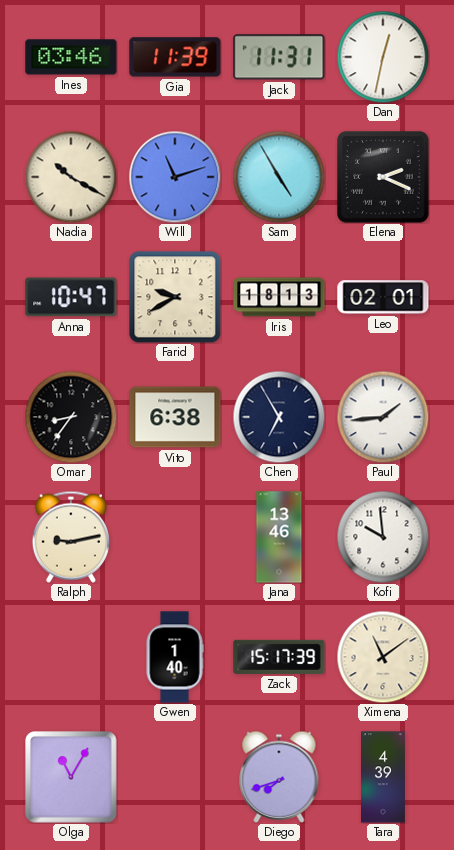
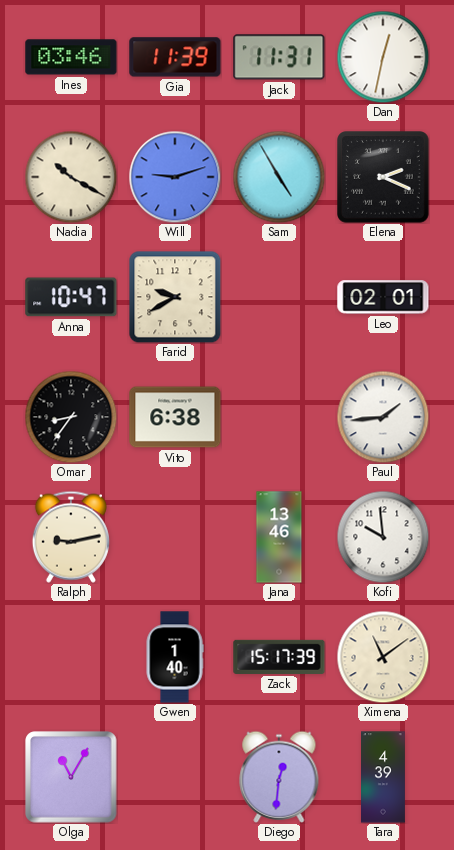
Will: 11:12 -> 9:12
Iris: 18:13 -> none
Chen: 6:55 -> none
Diego: 7:42 -> 12:31
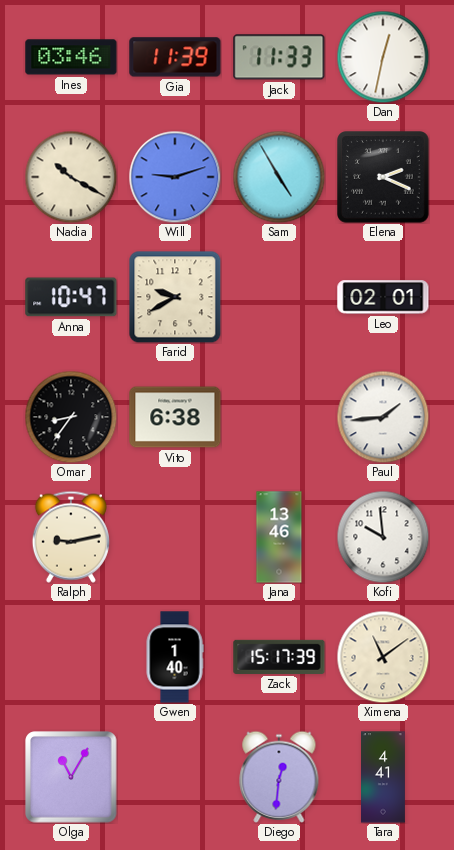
Jack: 11:31 -> 11:33
Tara: 4:39 -> 4:41
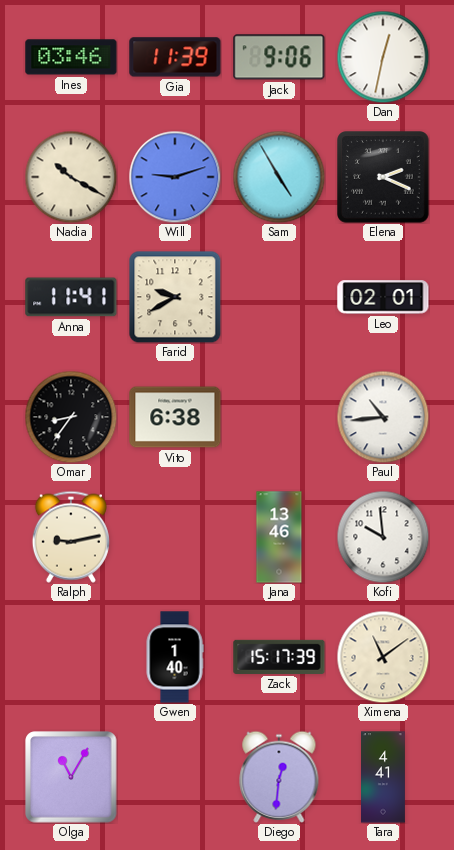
Jack: 11:33 -> 9:06
Anna: 10:47 -> 11:41
Paul: 1:44 -> 10:44
